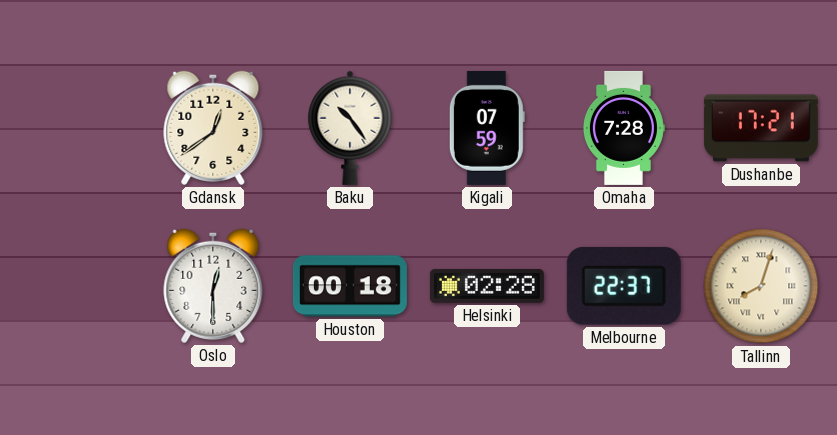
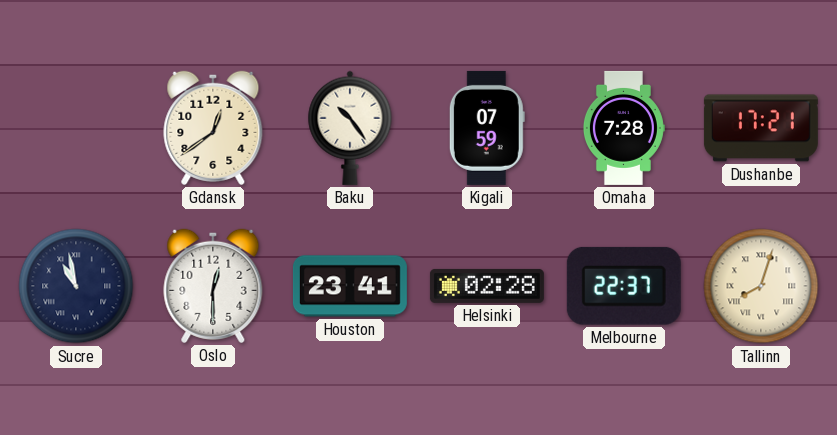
Sucre: none -> 10:58
Houston: 00:18 -> 23:41
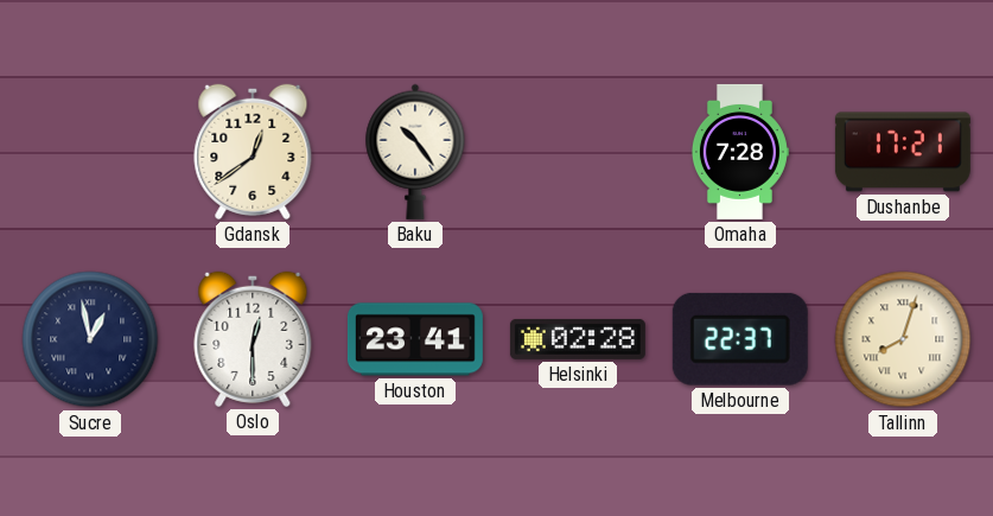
Kigali: 07:59 -> none
Sucre: 10:58 -> 12:58
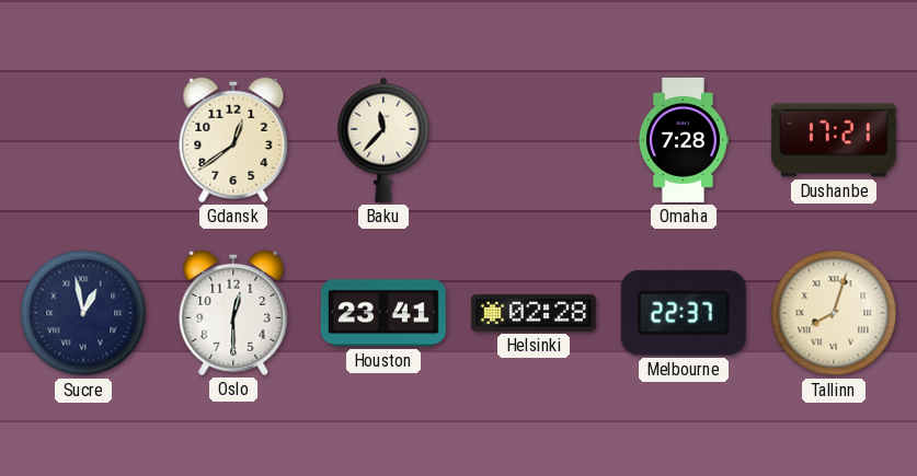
Baku: 10:24 -> 11:37
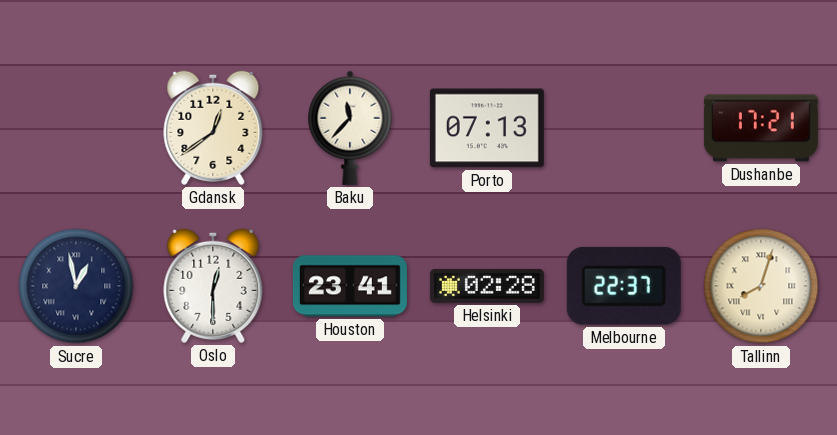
Porto: none -> 07:13
Omaha: 7:28 -> none
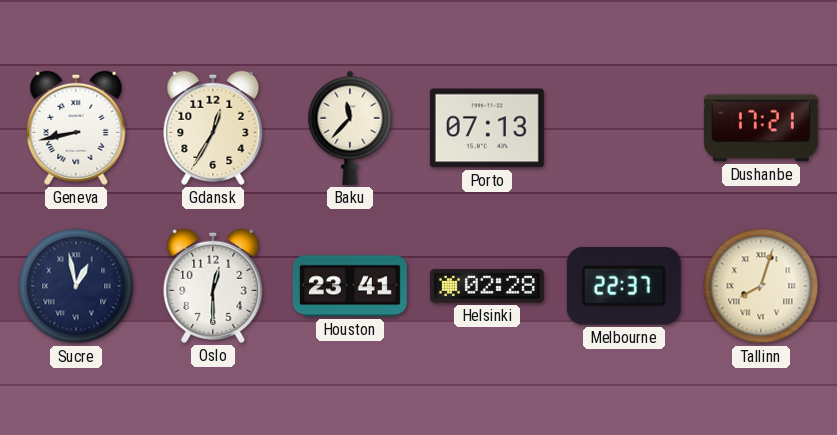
Geneva: none -> 8:43
Gdansk: 12:39 -> 12:35
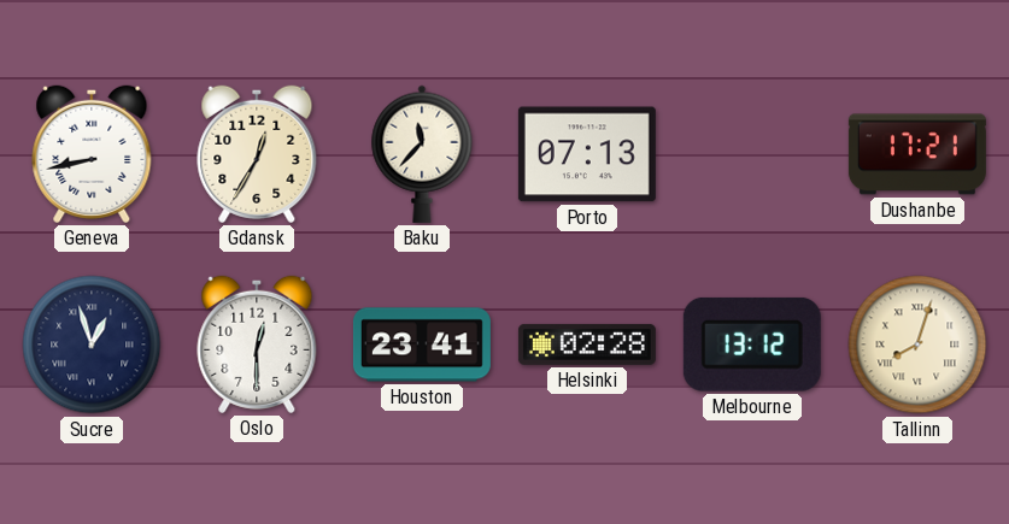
Sucre: 12:58 -> 12:57
Melbourne: 22:37 -> 13:12
